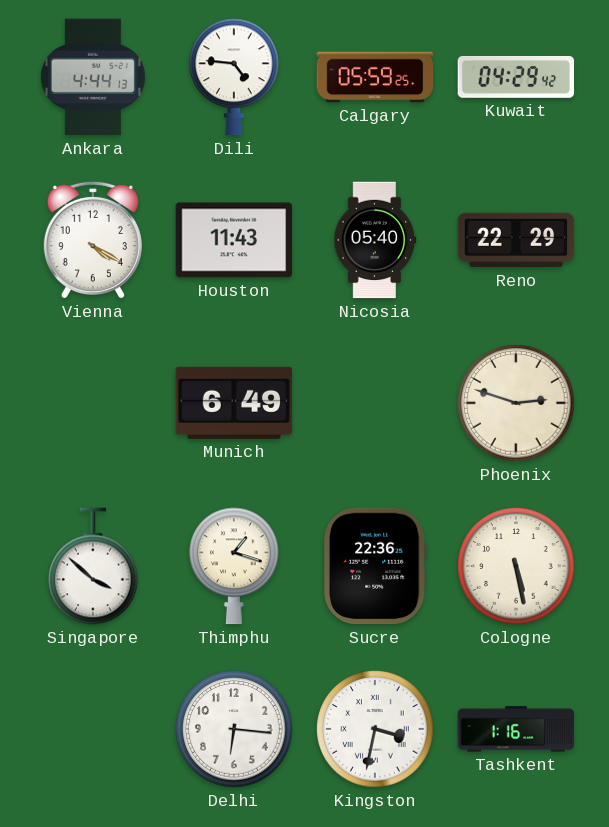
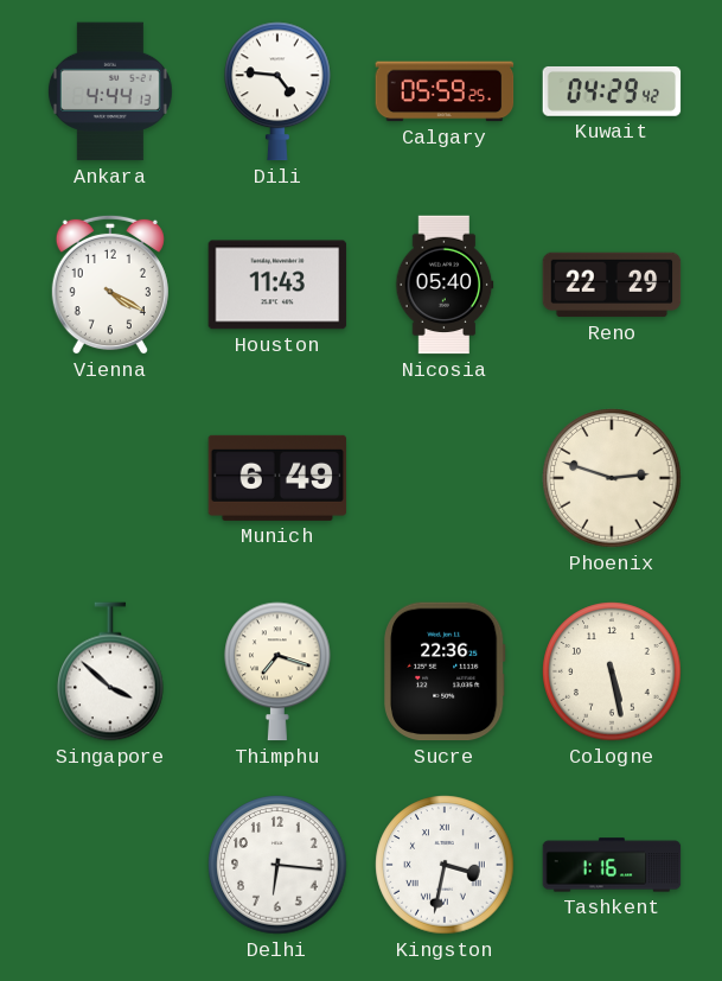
Thimphu: 1:18 -> 7:18
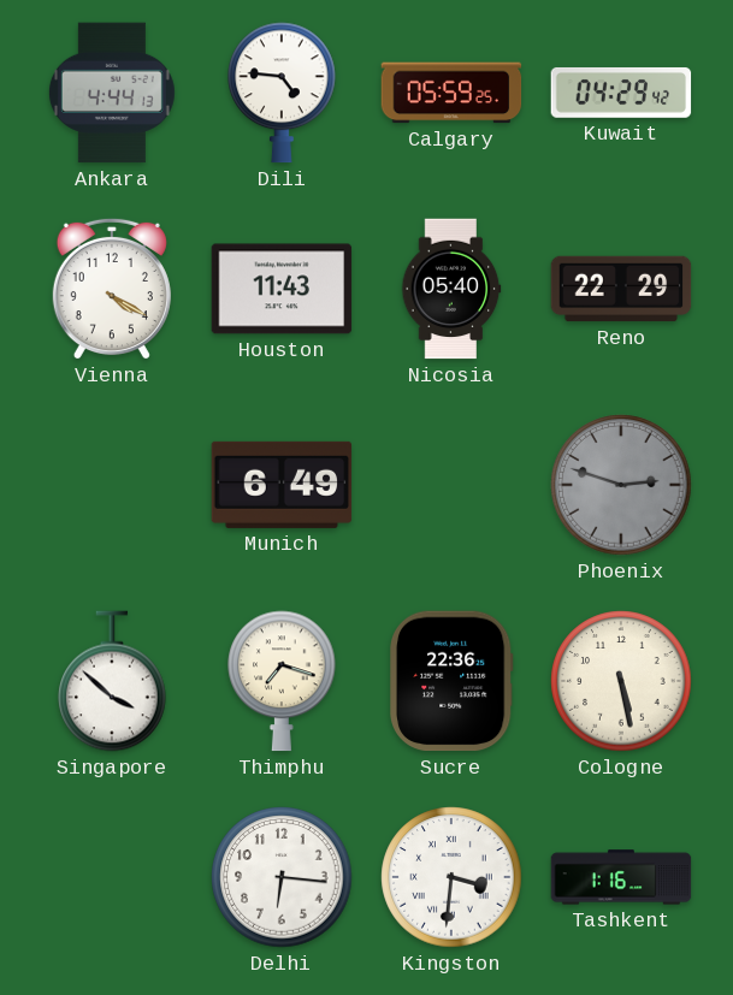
Phoenix dial: cream -> grey
Kingston: 3:32 -> 3:31
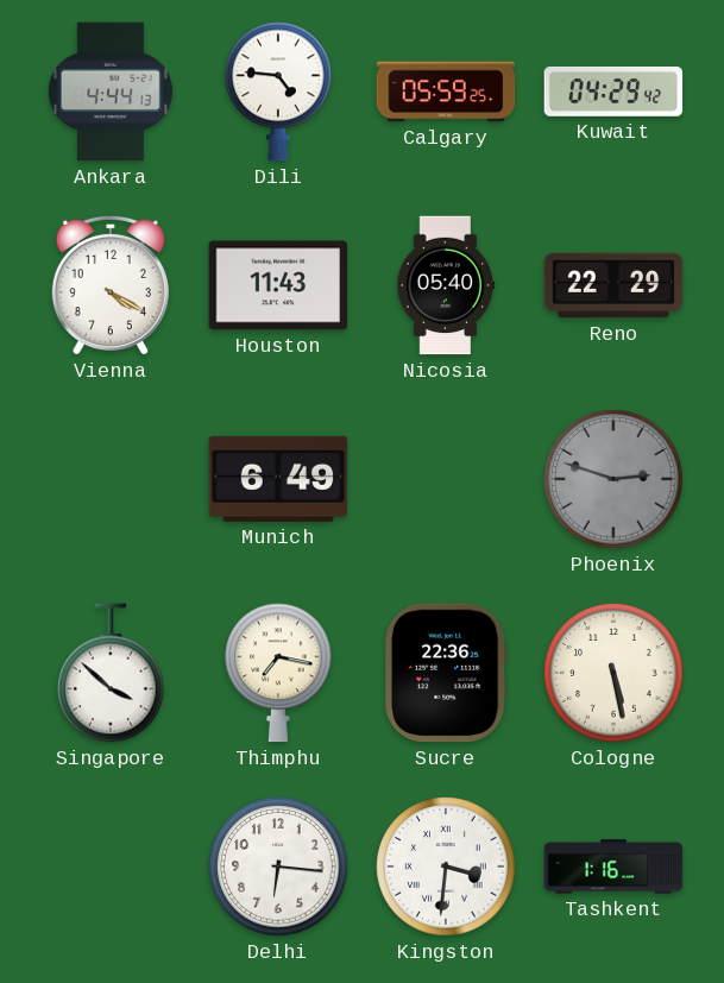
Thimphu: 7:18 -> 7:17
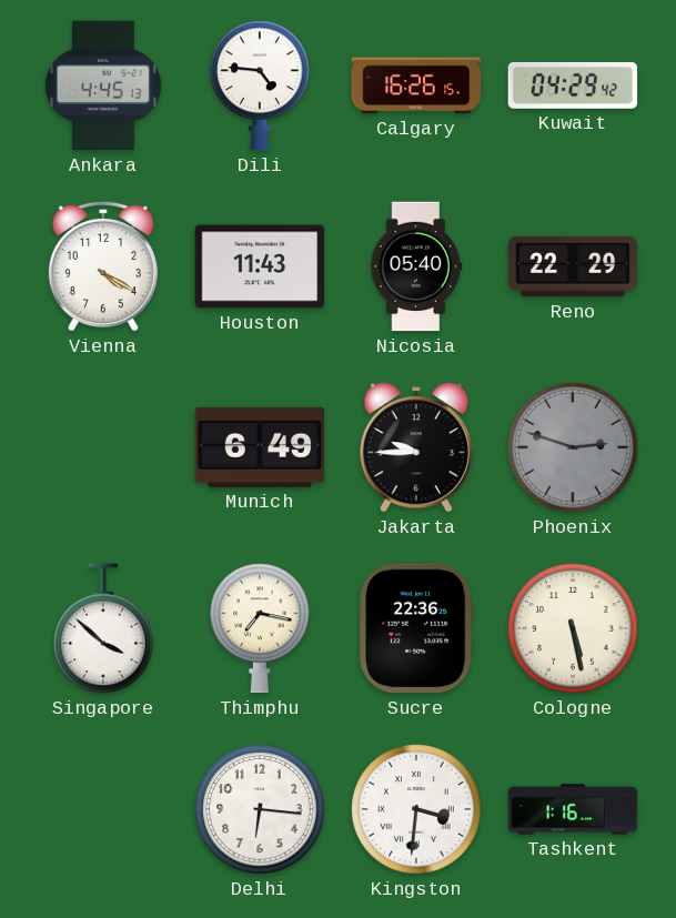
Ankara: 4:44 -> 4:45
Calgary: 05:59 -> 16:26
Jakarta: none -> 9:45
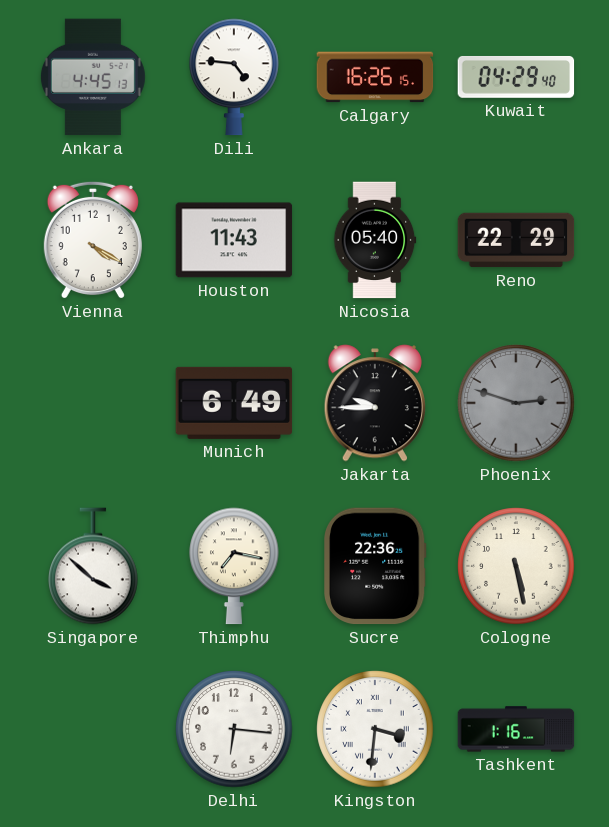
Kuwait: 04:29:42 -> 04:29:40
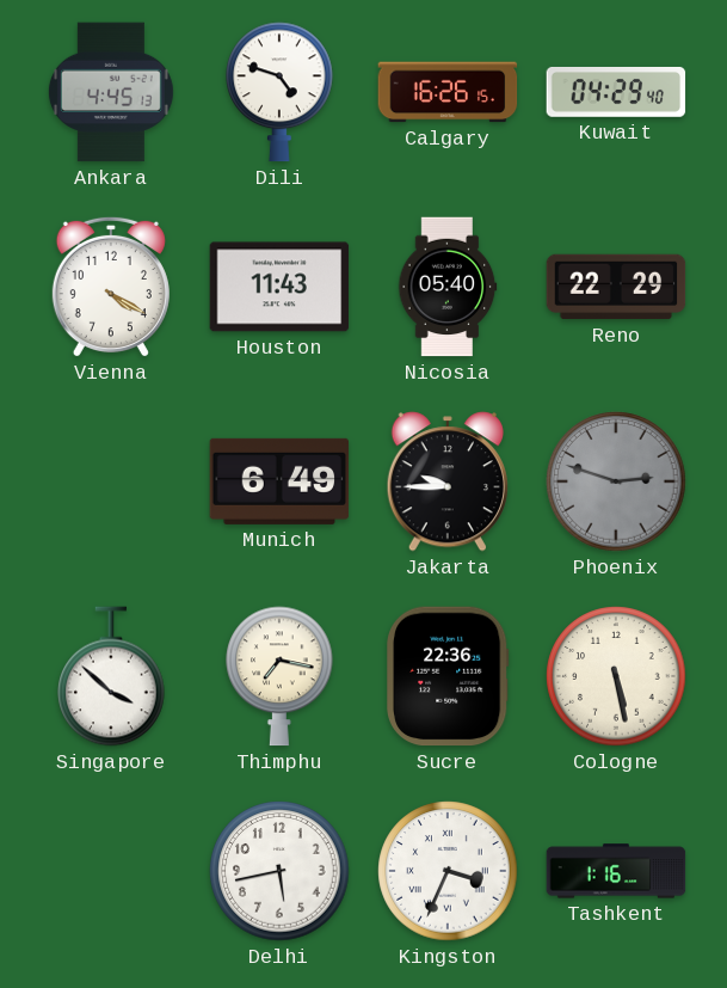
Dili: 4:46 -> 4:48
Delhi: 6:16 -> 5:43
Kingston: 3:31 -> 3:34
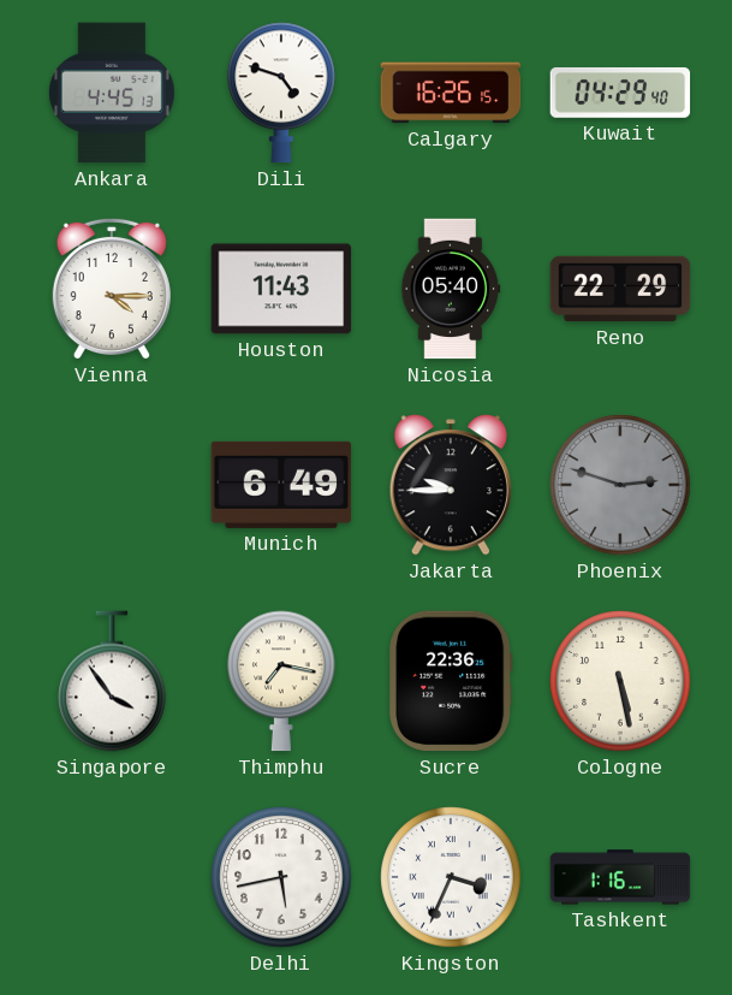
Vienna: 4:20 -> 4:15
Singapore: 3:52 -> 3:54
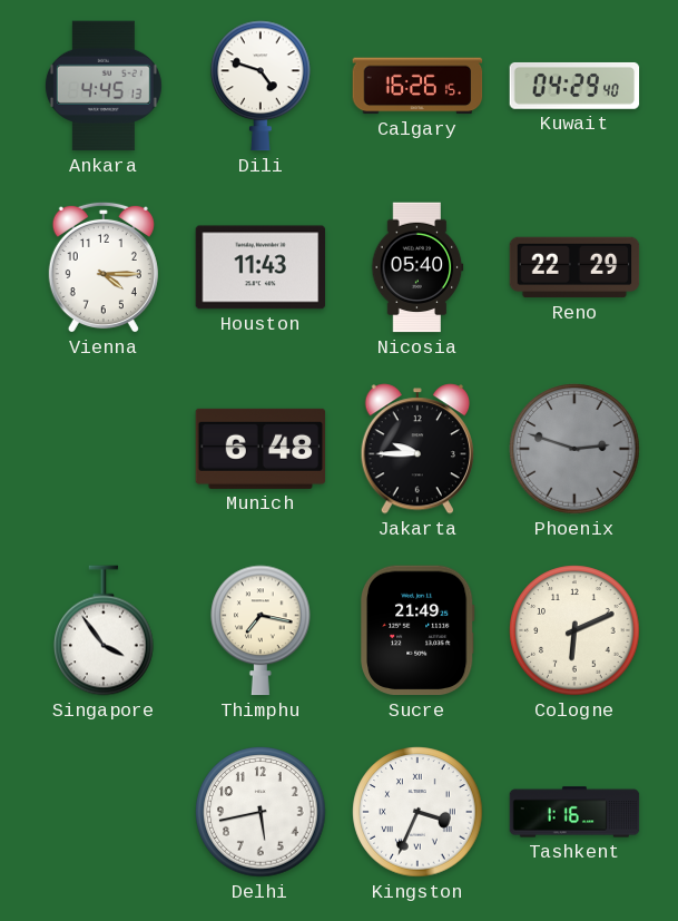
Munich: 6:49 -> 6:48
Sucre: 22:36 -> 21:49
Cologne: 5:28 -> 6:11
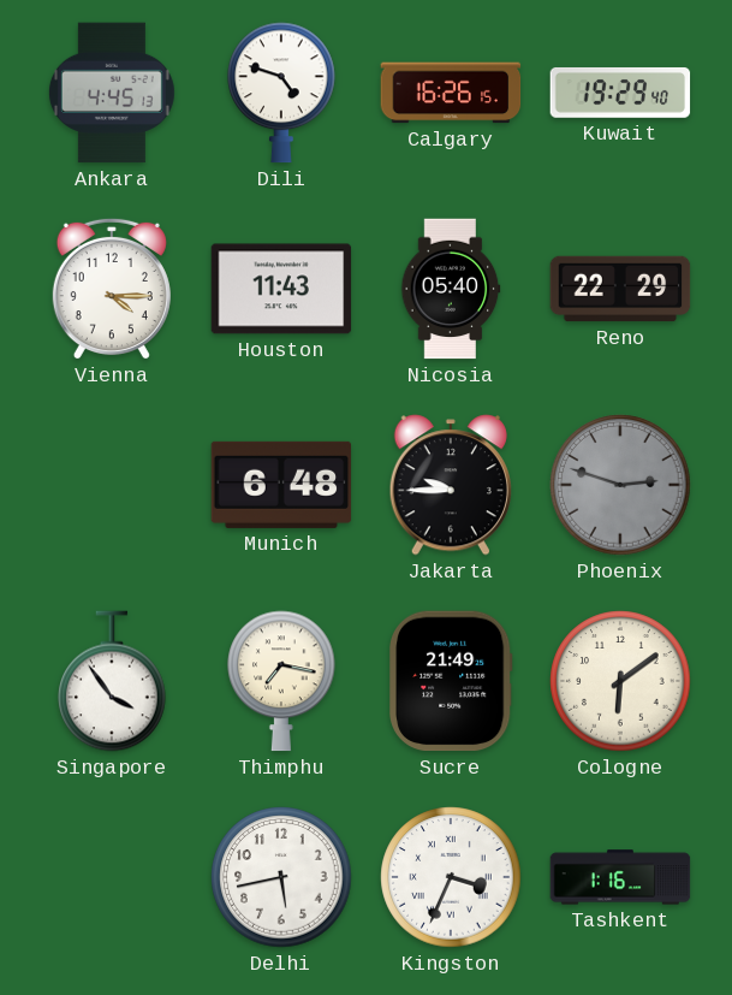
Kuwait: 04:29 -> 19:29
Cologne: 6:11 -> 6:09
